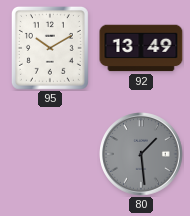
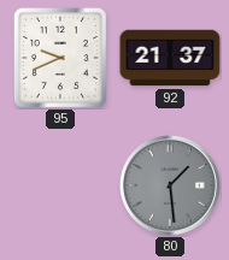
95: 10:10 -> 9:41
92: 13:49 -> 21:37
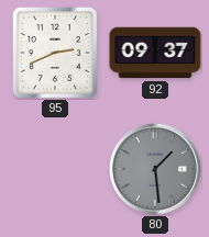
95: 9:41 -> 2:41
92: 21:37 -> 09:37
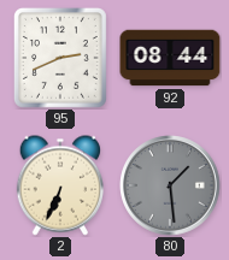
92: 09:37 -> 08:44
2: none -> 6:34
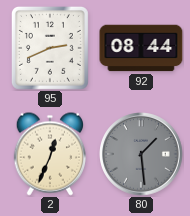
2: 6:34 -> 12:34
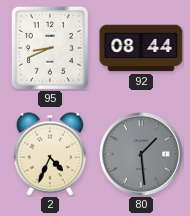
95: 2:41 -> 8:41
2: 12:34 -> 4:34
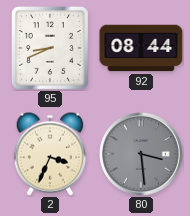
2: 4:34 -> 3:34
80: 1:29 -> 3:29
